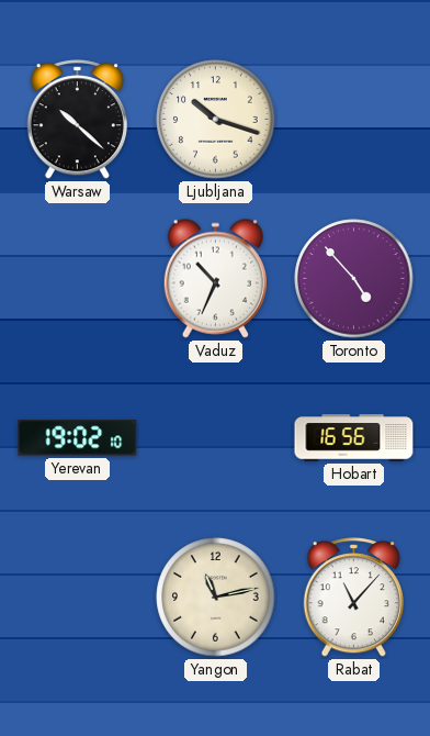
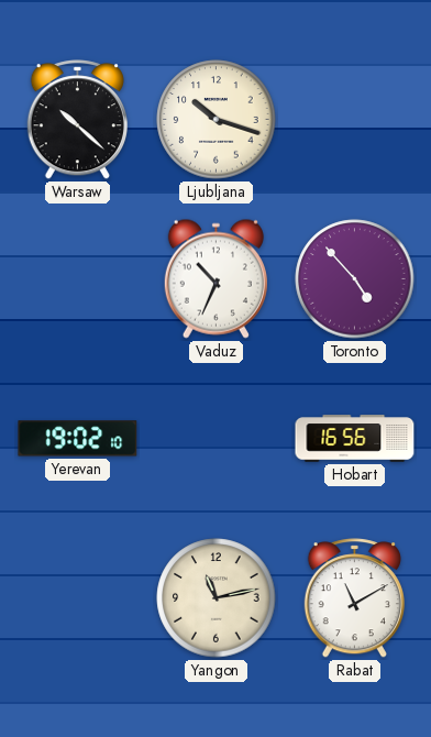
Rabat: 11:07 -> 11:10
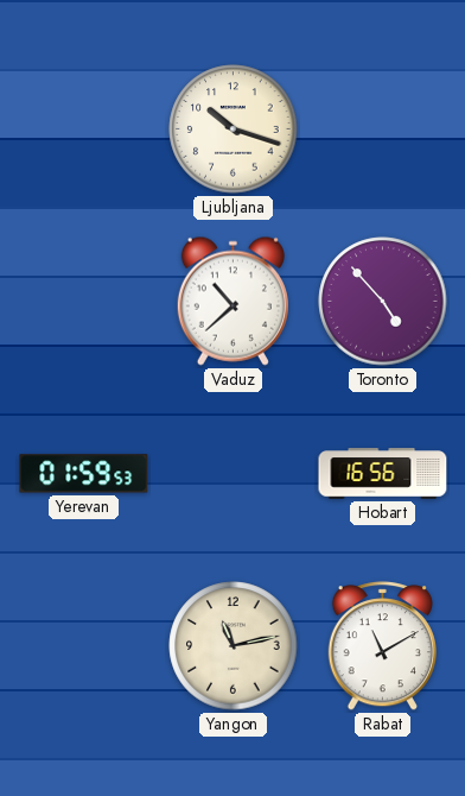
Warsaw: 10:22 -> none
Vaduz: 10:34 -> 10:38
Yerevan: 19:02 -> 01:59
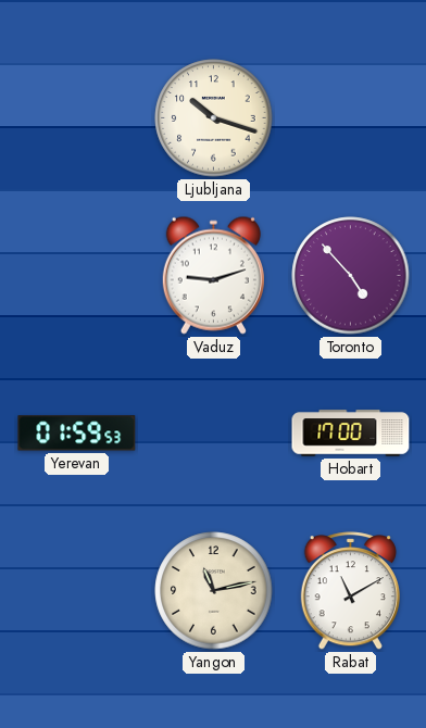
Vaduz: 10:38 -> 9:12
Hobart: 16:56 -> 17:00
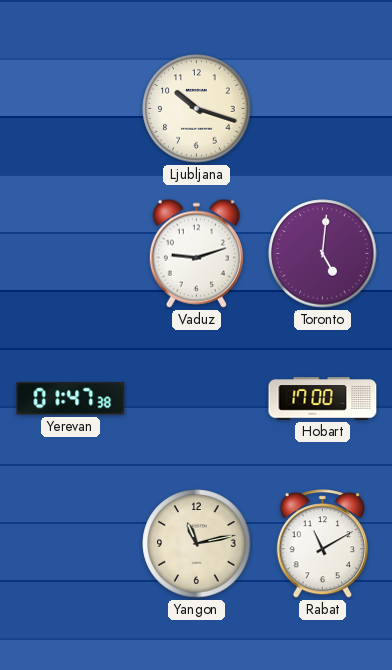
Toronto: 4:53 -> 5:01
Yerevan: 01:59 -> 01:47
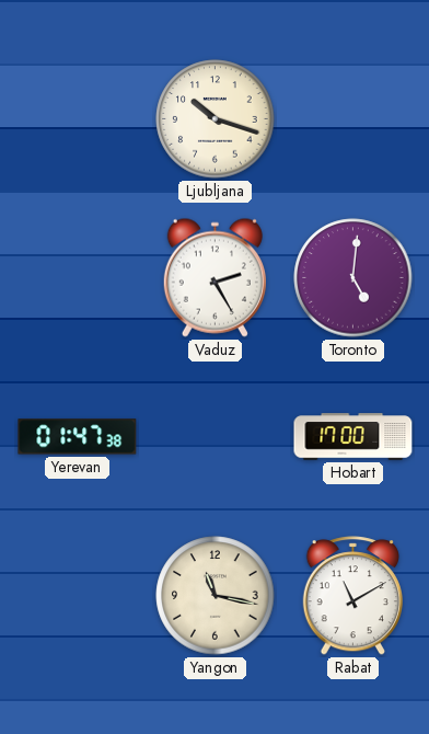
Vaduz: 9:12 -> 2:25
Yangon: 11:13 -> 11:17
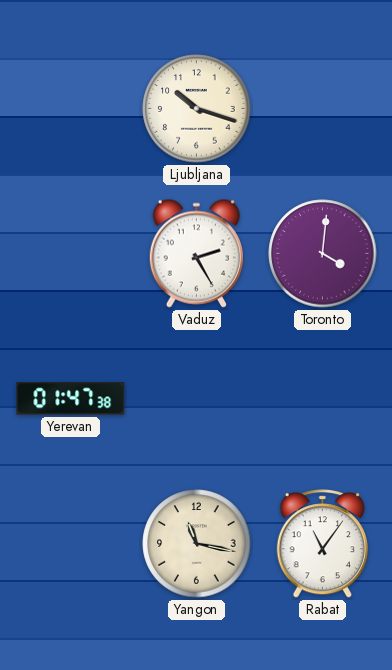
Toronto: 5:01 -> 4:01
Hobart: 17:00 -> none
Rabat: 11:10 -> 11:06
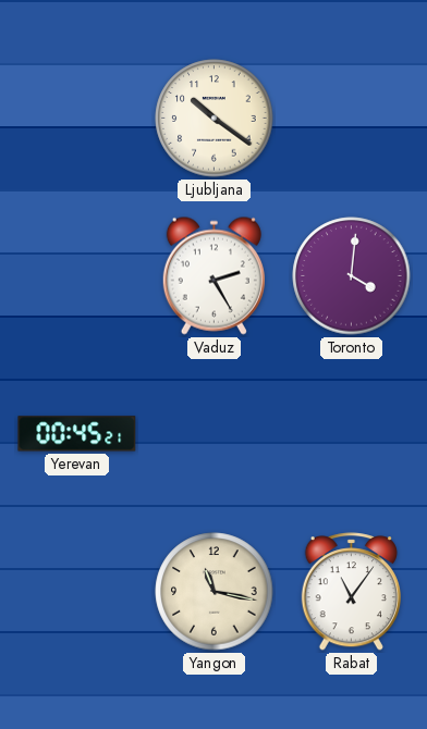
Ljubljana: 10:18 -> 10:21
Yerevan: 01:47 -> 00:45
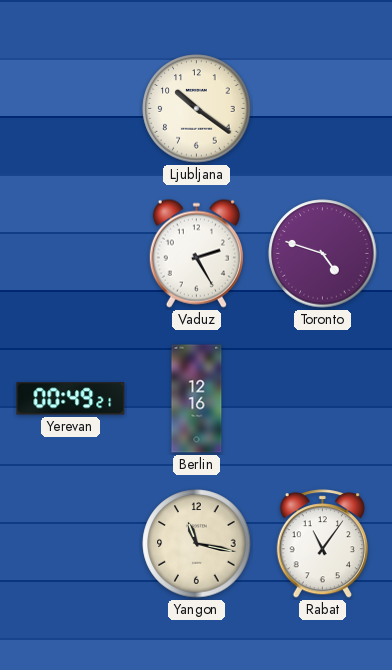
Toronto: 4:01 -> 4:48
Yerevan: 00:45 -> 00:49
Berlin: none -> 12:16
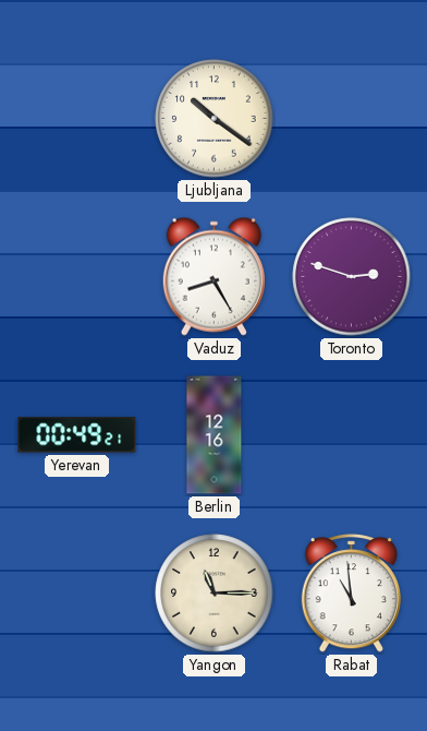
Vaduz: 2:25 -> 8:25
Toronto: 4:48 -> 2:48
Yangon: 11:17 -> 11:15
Rabat: 11:06 -> 10:59
